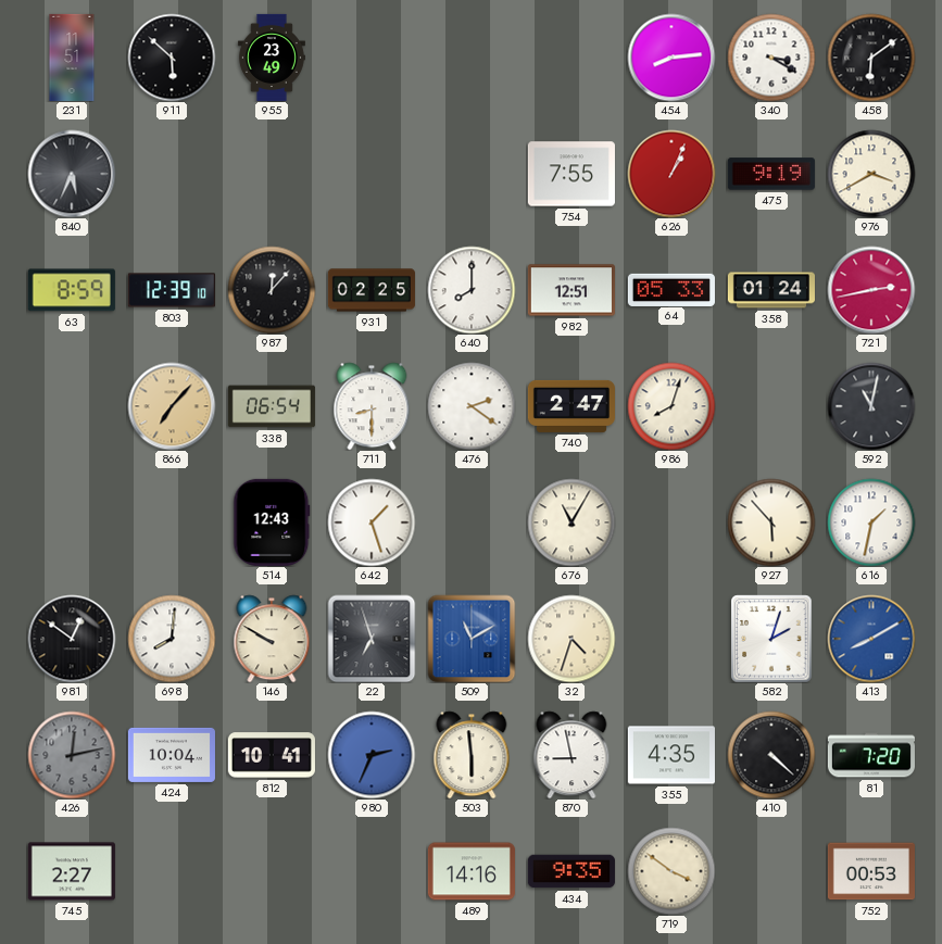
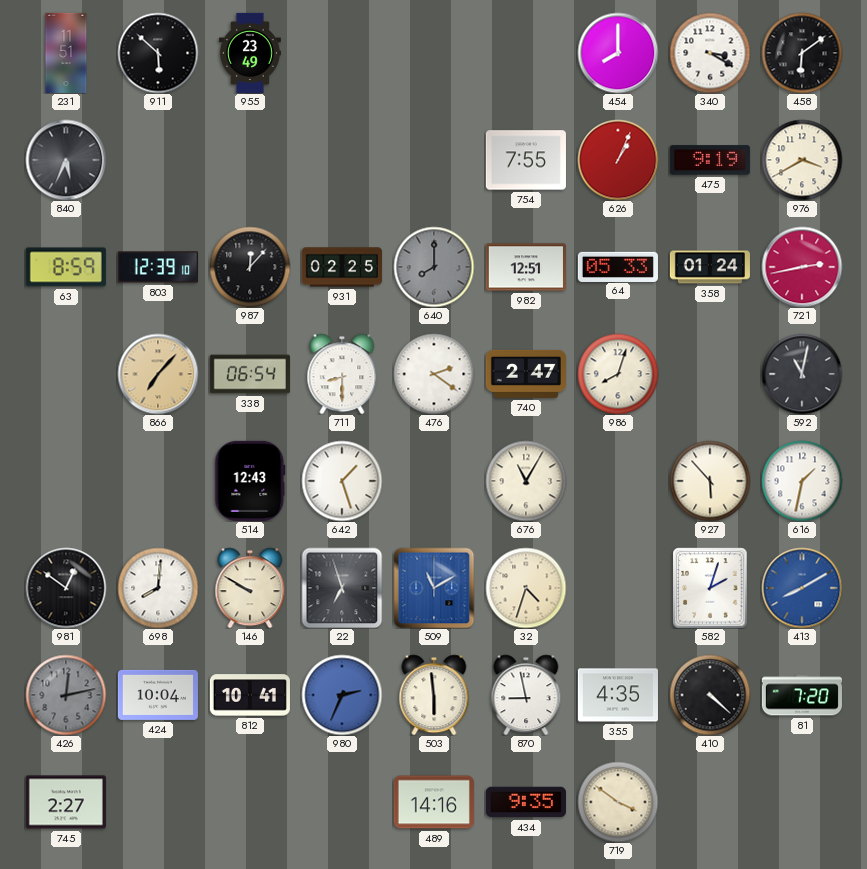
454: 8:14 -> 8:00
640 dial: white -> grey
752: 00:53 -> none
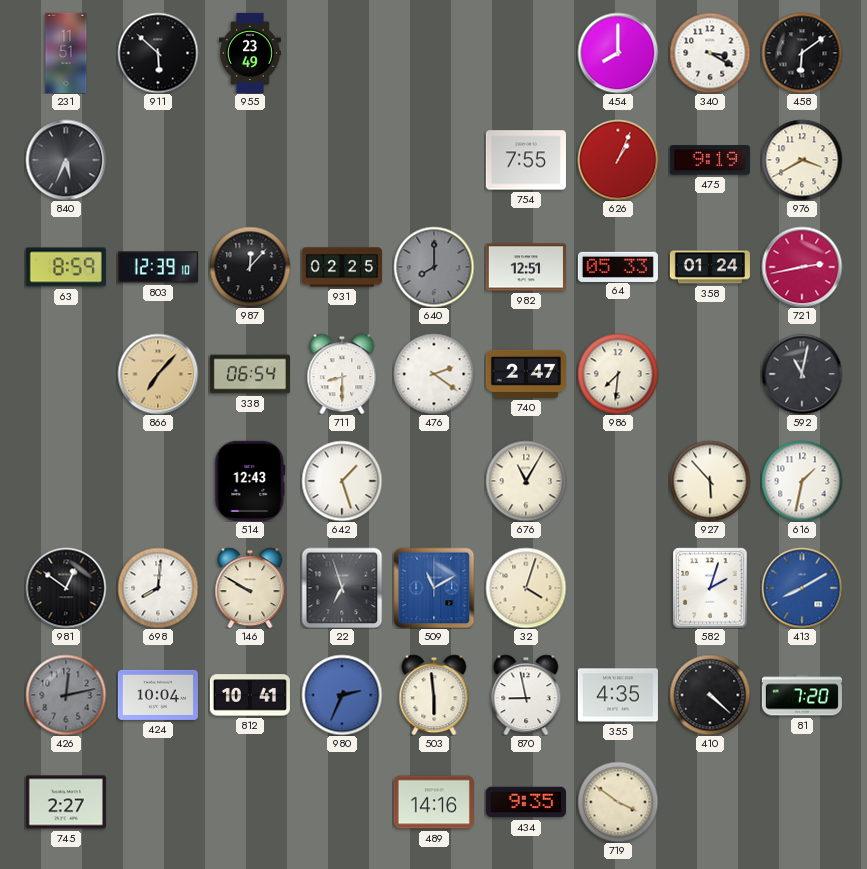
986: 8:03 -> 7:31
32: 4:33 -> 4:03
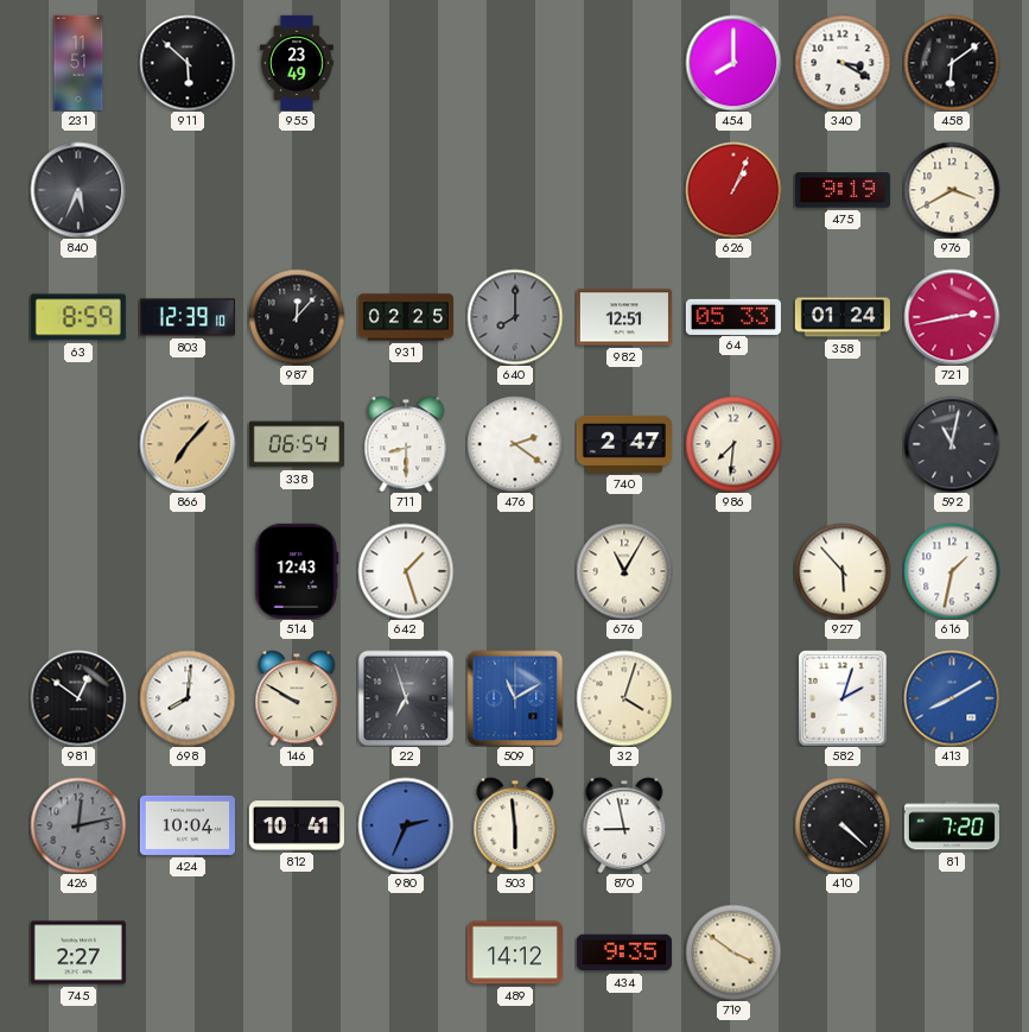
754: 7:55 -> none
355: 4:35 -> none
489: 14:16 -> 14:12
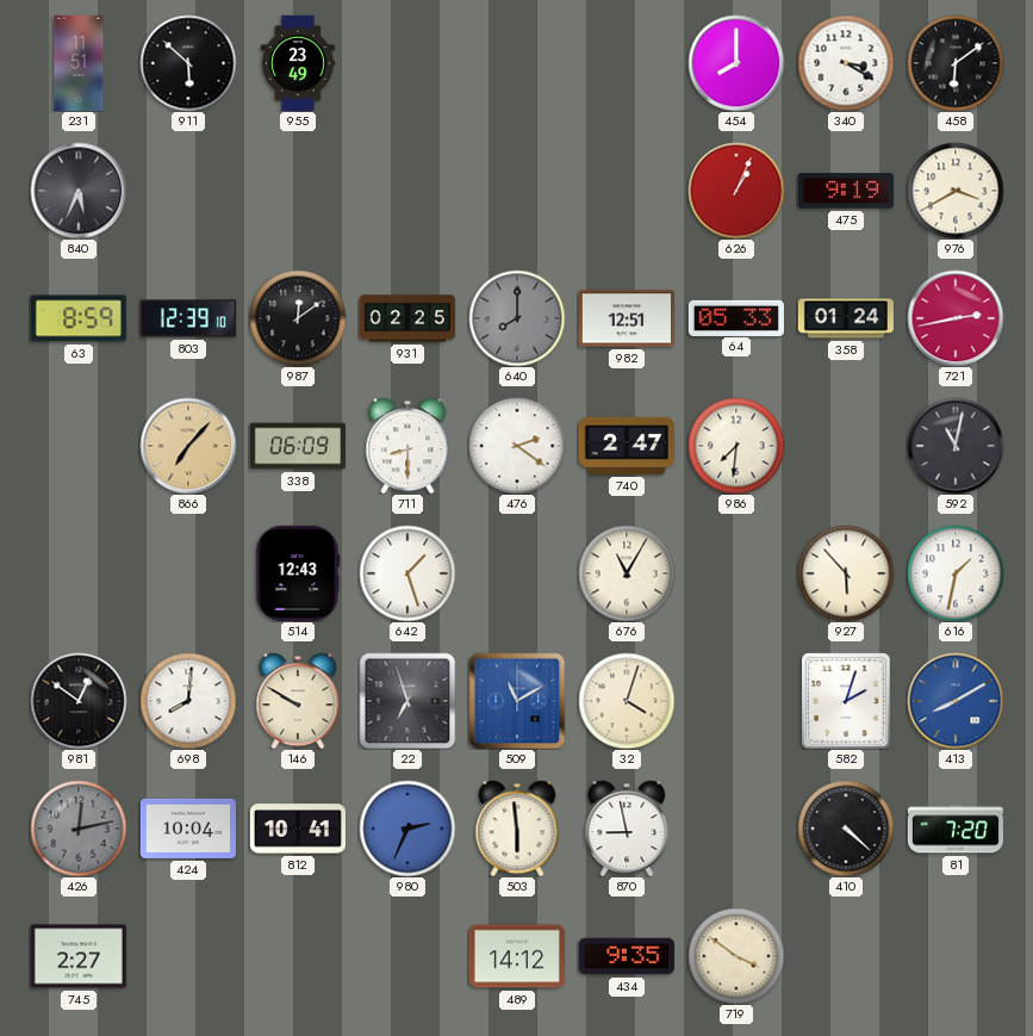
987: 12:07 -> 12:09
338: 06:54 -> 06:09
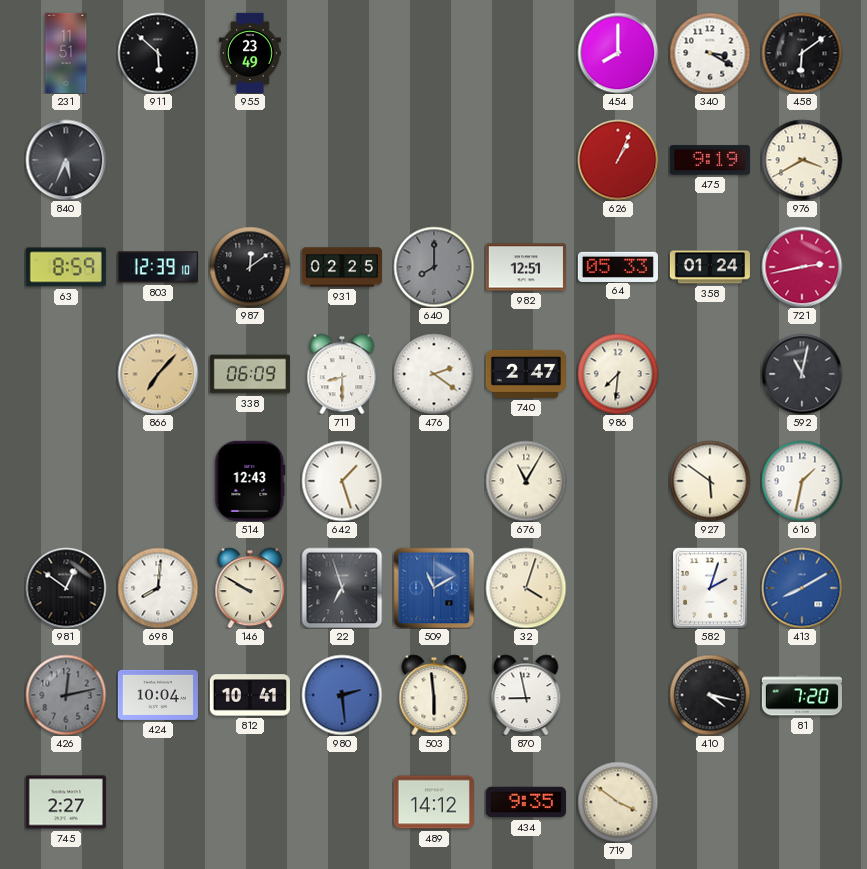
927: 5:53 -> 5:51
980: 2:34 -> 2:29
410: 4:22 -> 4:17
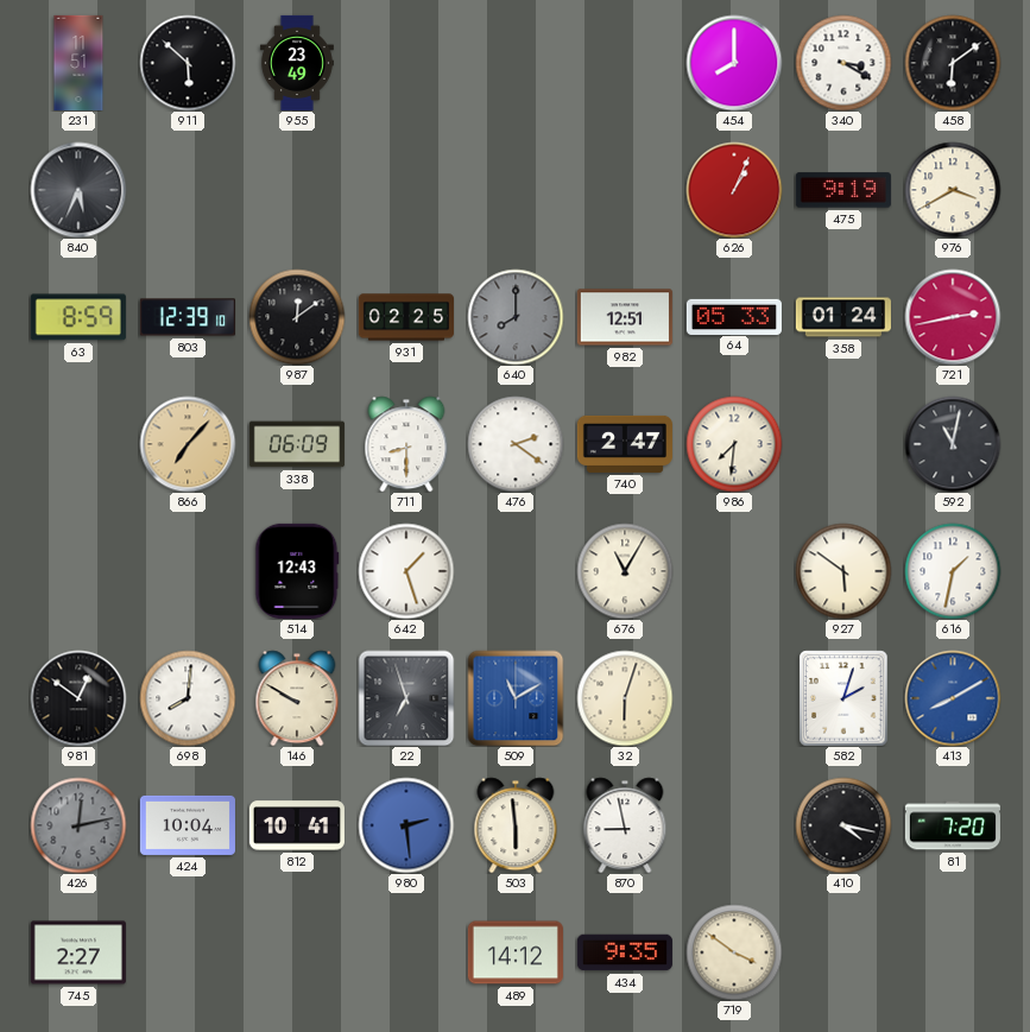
32: 4:03 -> 6:03
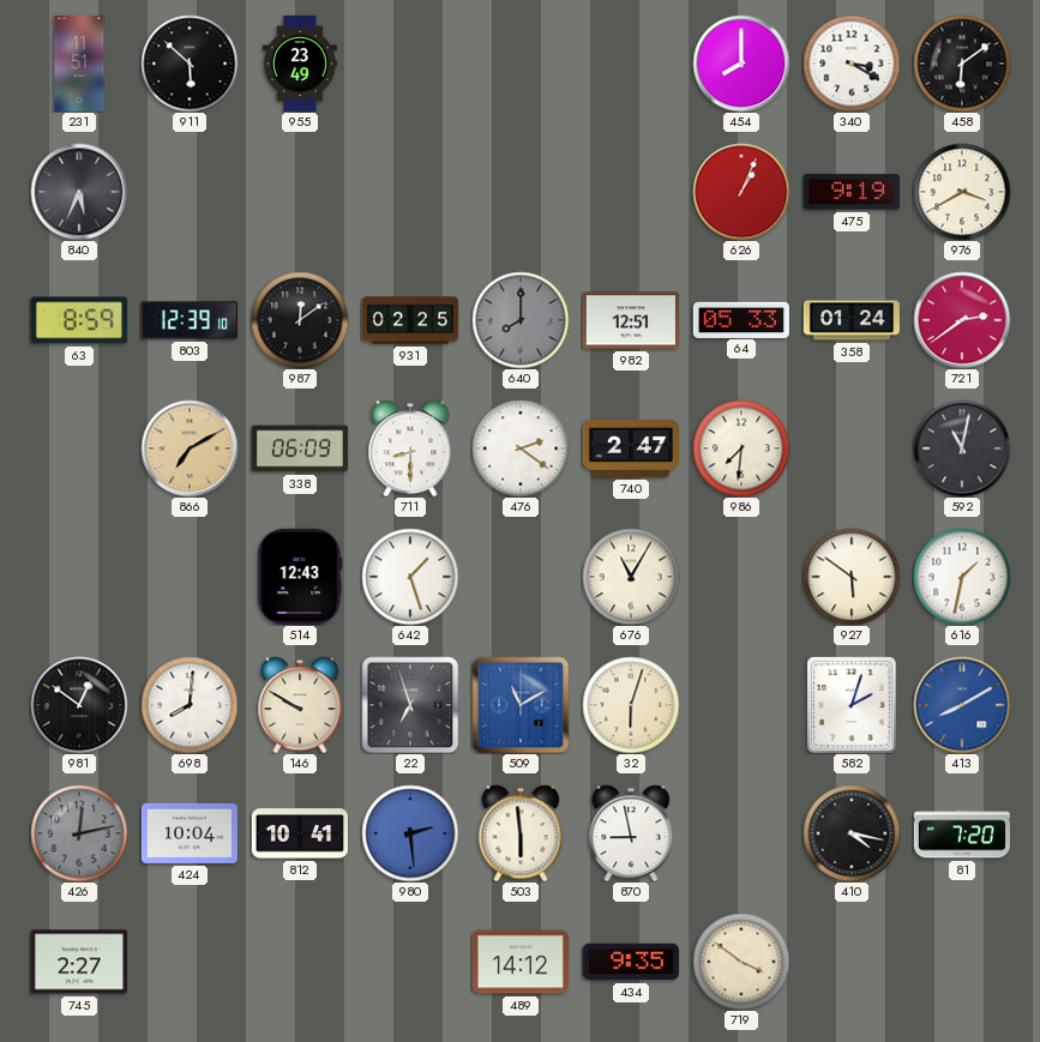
721: 2:43 -> 2:39
866: 7:07 -> 7:10
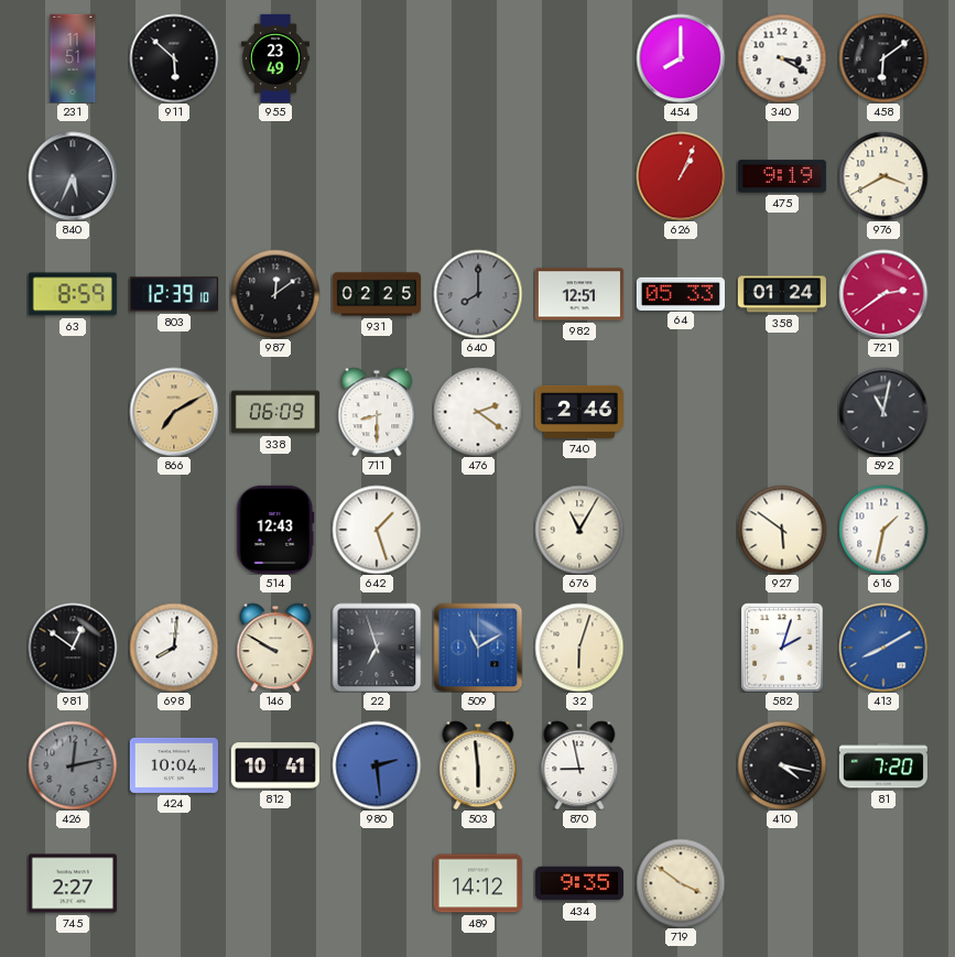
740: 2:47 -> 2:46
986: 7:31 -> none
